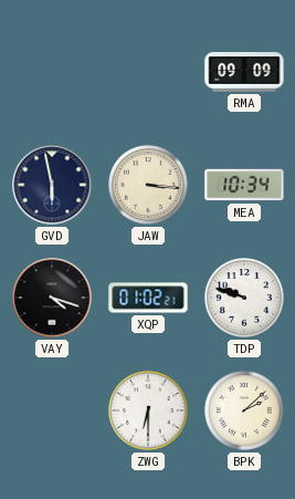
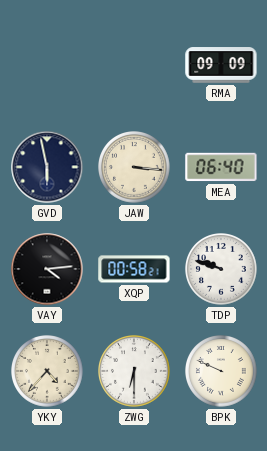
MEA: 10:34 -> 06:40
VAY: 4:18 -> 4:14
XQP: 01:02 -> 00:58
YKY: none -> 4:37
BPK: 2:08 -> 9:49
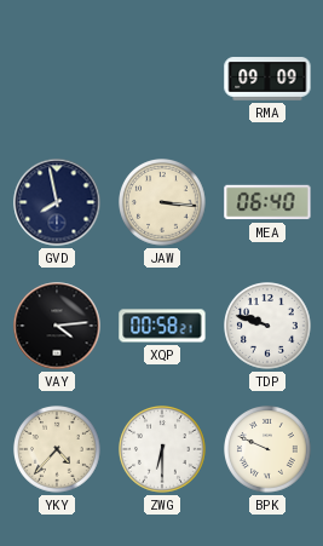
GVD: 5:58 -> 7:58
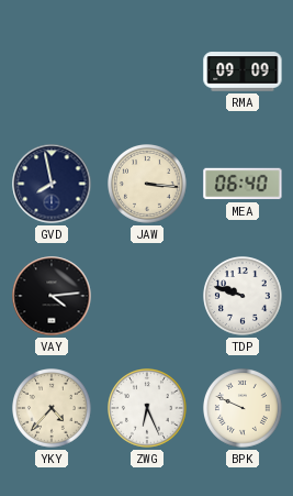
XQP: 00:58 -> none
ZWG: 6:30 -> 6:26
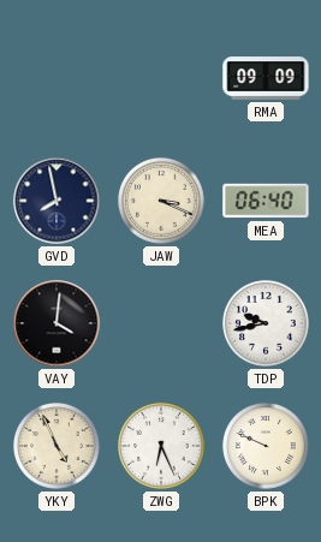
JAW: 3:16 -> 3:19
VAY: 4:14 -> 4:01
TDP: 9:48 -> 9:43
YKY: 4:37 -> 4:56
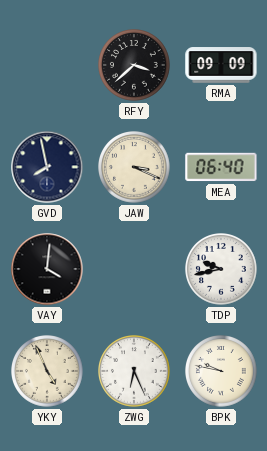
RFY: none -> 3:38
BPK: 9:49 -> 9:47
